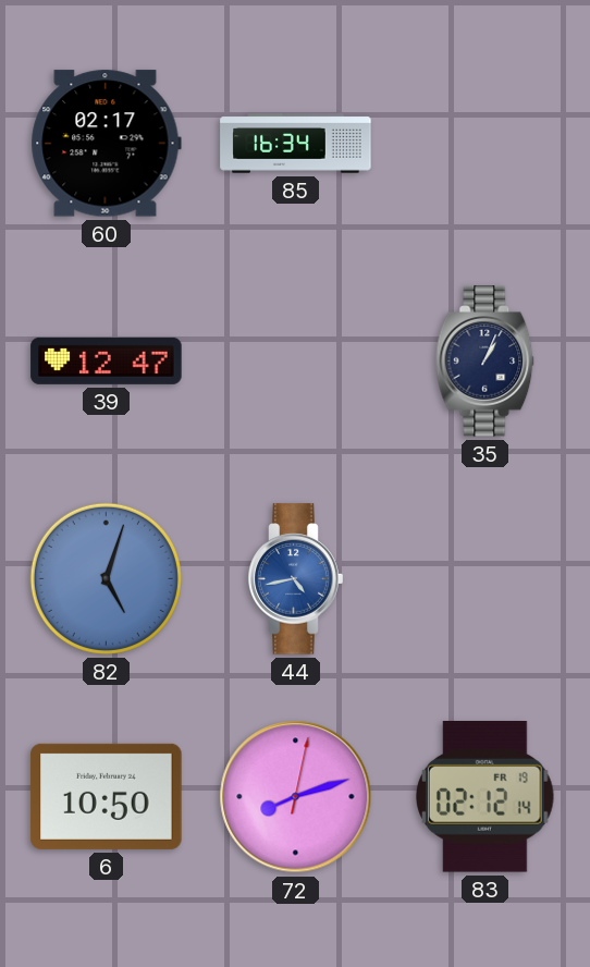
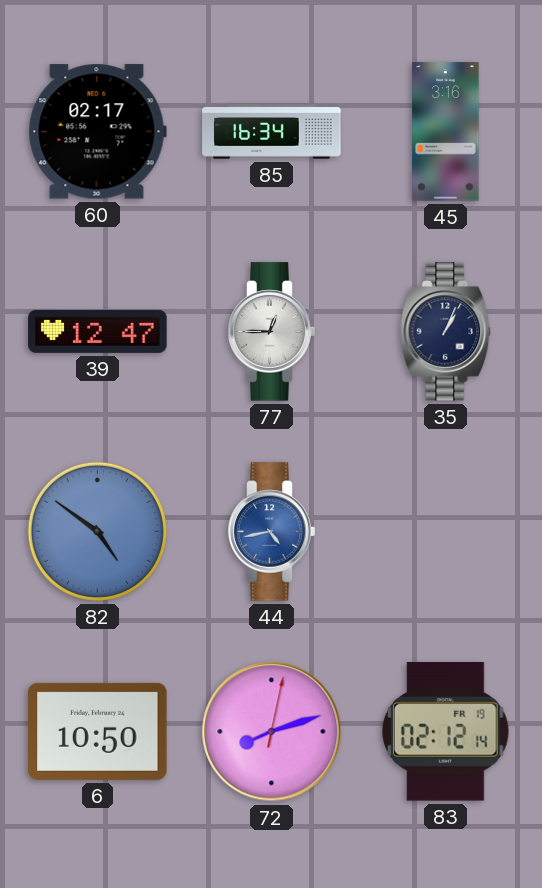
45: none -> 3:16
77: none -> 12:45
82: 5:03 -> 4:51
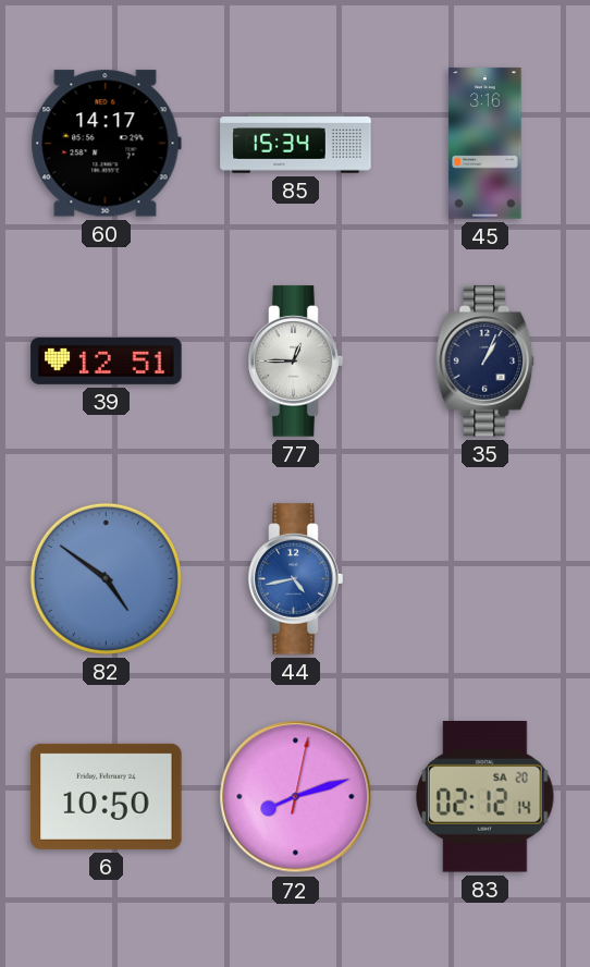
60: 02:17 -> 14:17
85: 16:34 -> 15:34
39: 12:47 -> 12:51
83 date: FR 19 -> SA 20
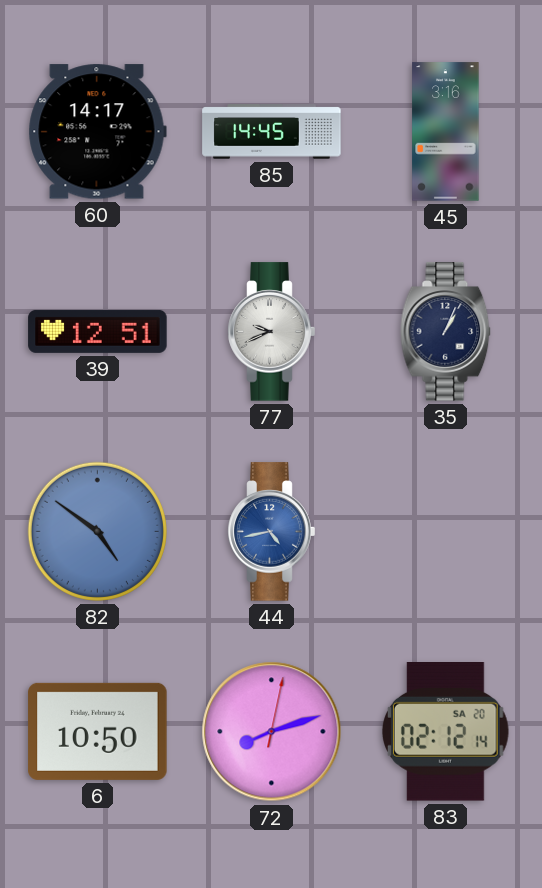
85: 15:34 -> 14:45
77: 12:45 -> 9:41
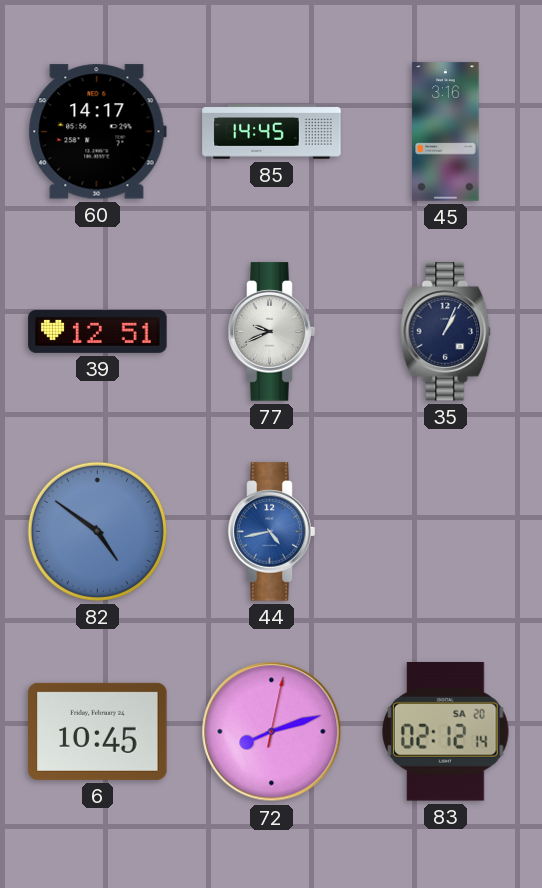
6: 10:50 -> 10:45
